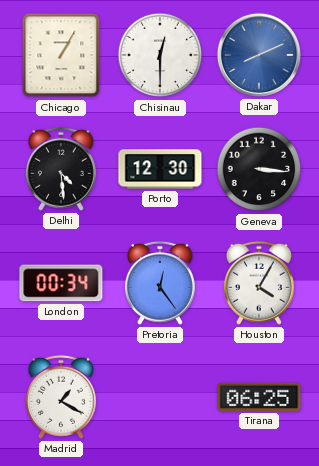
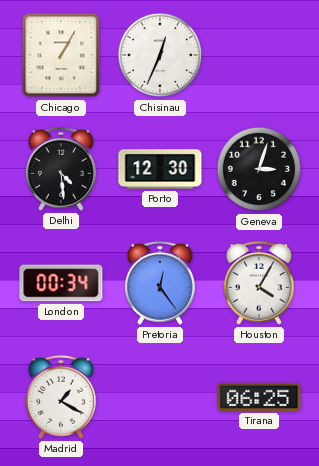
Chisinau: 12:30 -> 12:34
Dakar: 8:11 -> none
Geneva: 3:16 -> 3:03
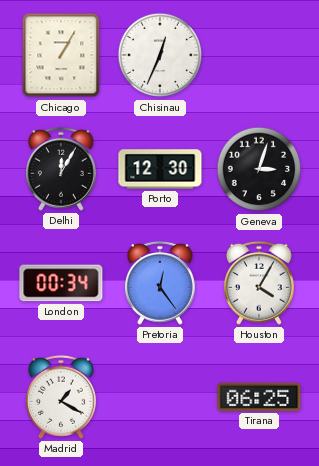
Delhi: 4:29 -> 12:05
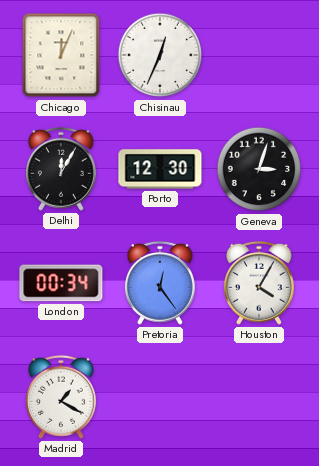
Chicago: 1:05 -> 12:04
Tirana: 06:25 -> none
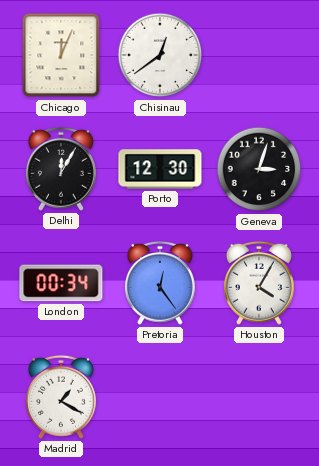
Chisinau: 12:34 -> 12:39
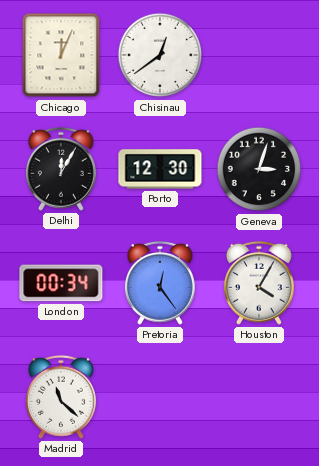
Madrid: 1:20 -> 11:22
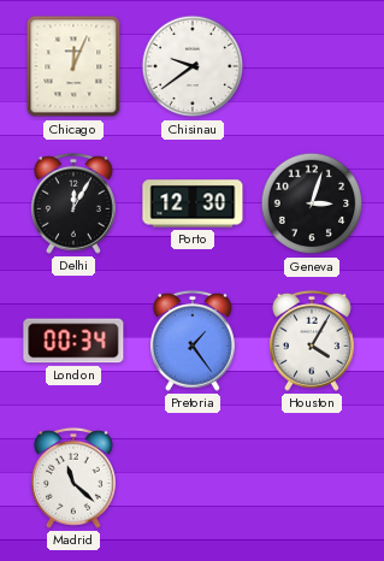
Chisinau: 12:39 -> 9:39
Pretoria: 12:24 -> 1:24
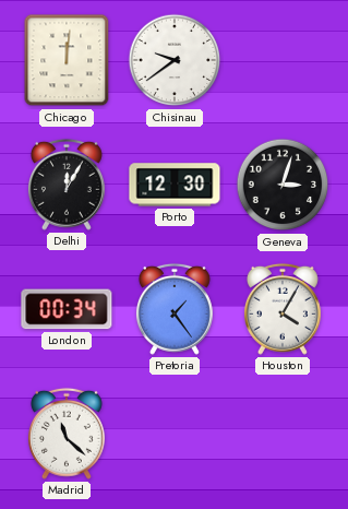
Chicago: 12:04 -> 12:01
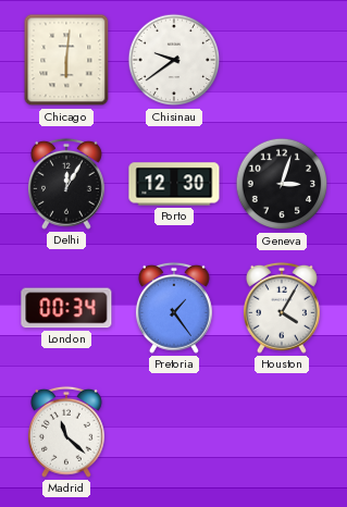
Chicago: 12:01 -> 6:01
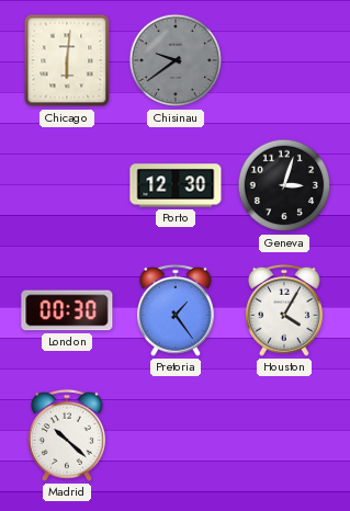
Chisinau dial: white -> grey
Delhi: 12:05 -> none
London: 00:34 -> 00:30
Madrid: 11:22 -> 10:22
